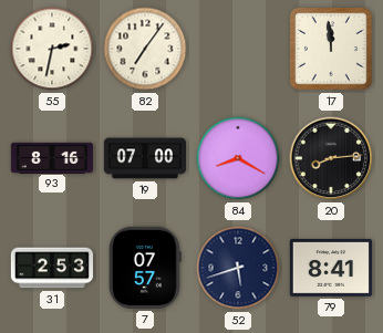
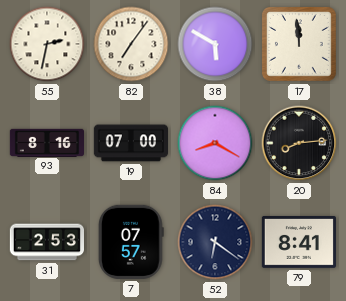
38: none -> 5:50
52: 5:42 -> 6:21
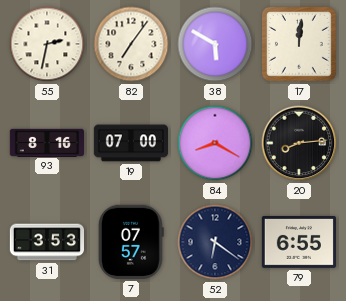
17: 11:59 -> 12:01
31: 2:53 -> 3:53
79: 8:41 -> 6:55
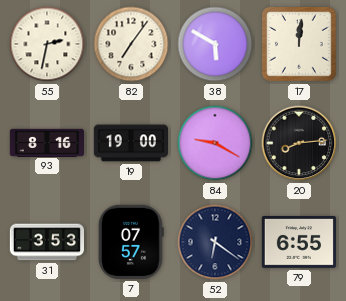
19: 07:00 -> 19:00
84: 8:20 -> 9:20
